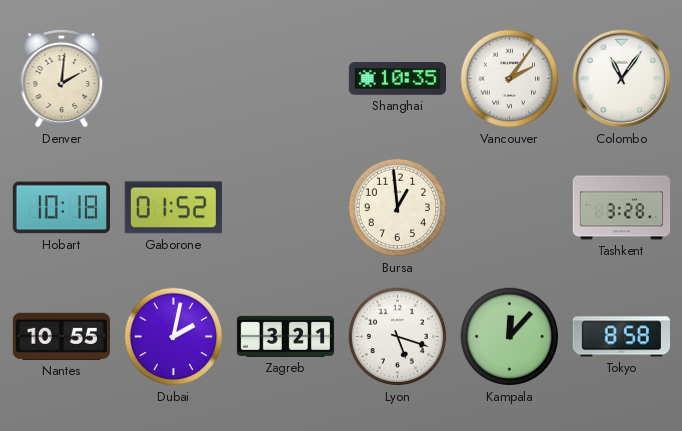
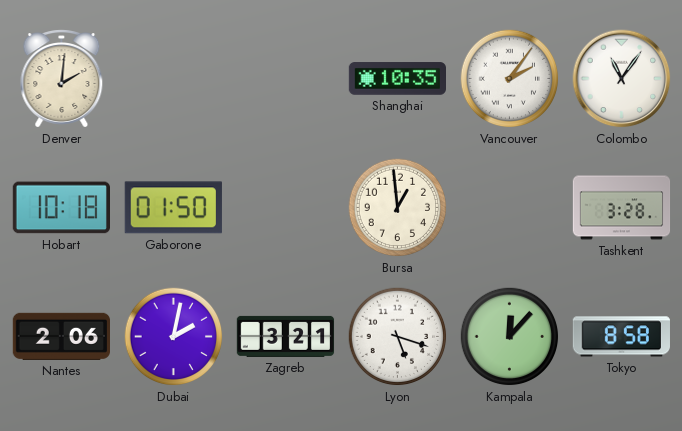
Gaborone: 01:52 -> 01:50
Nantes: 10:55 -> 2:06
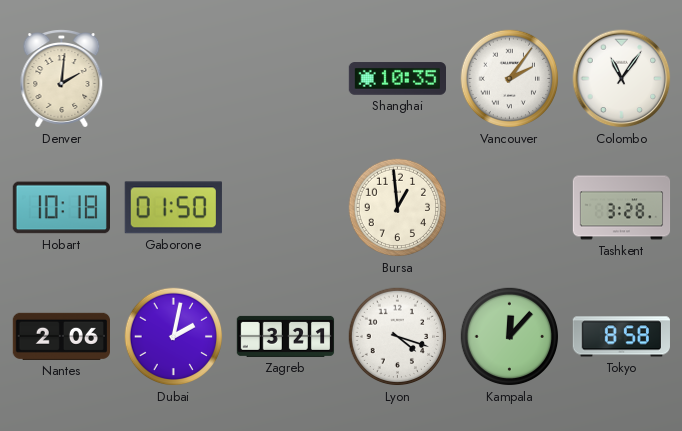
Lyon: 5:18 -> 4:18
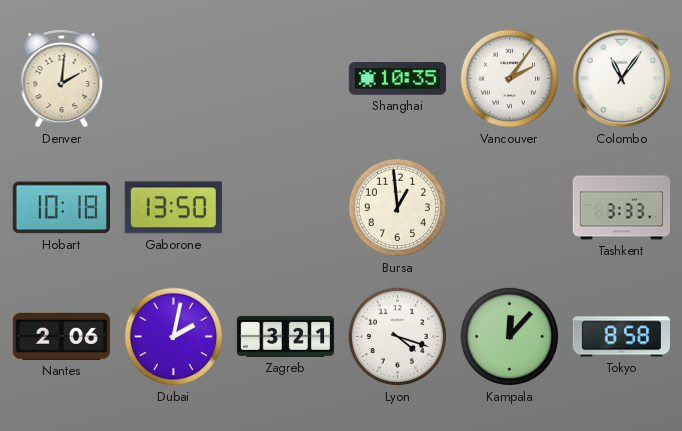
Gaborone: 01:50 -> 13:50
Tashkent: 3:28 -> 3:33
